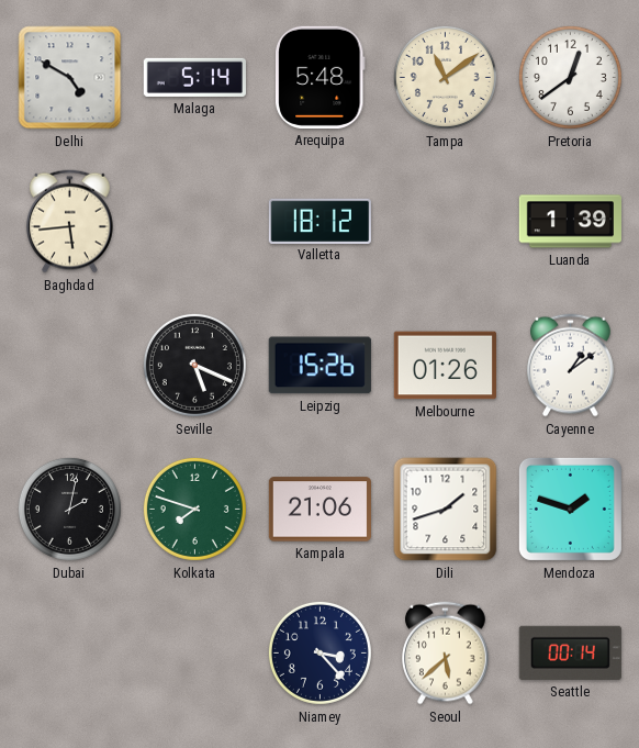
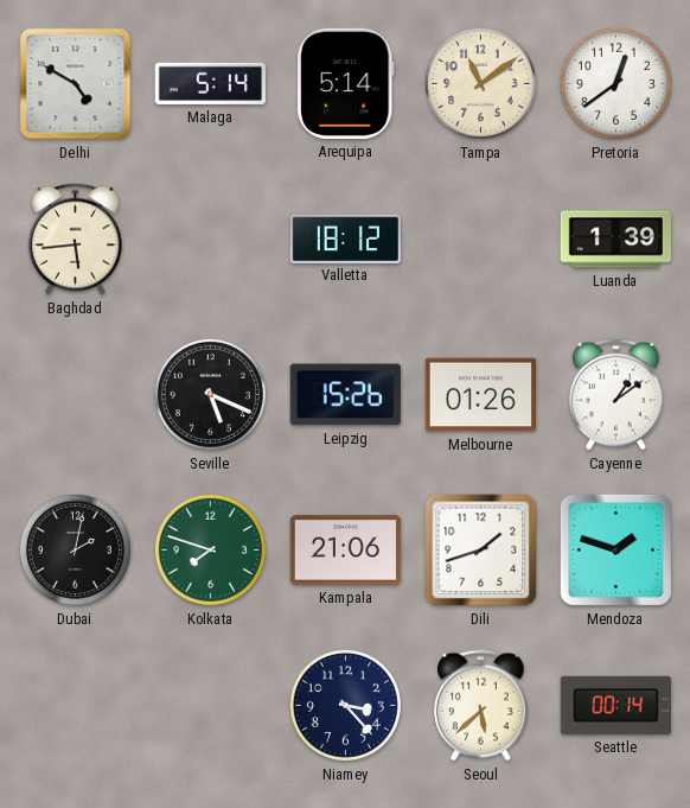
Arequipa: 5:48 -> 5:14
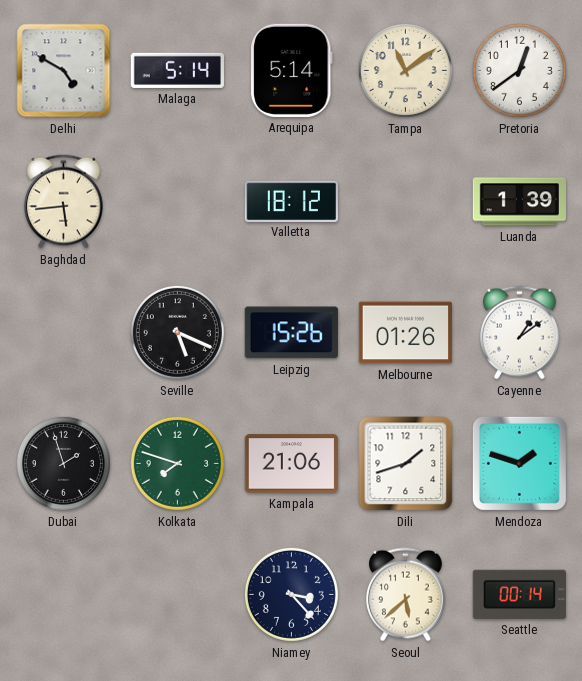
Dubai: 2:02 -> 1:57
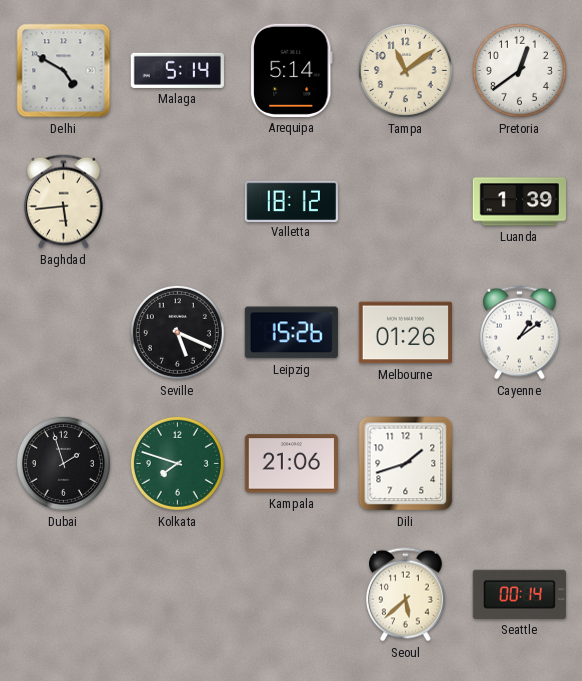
Mendoza: 1:48 -> none
Niamey: 3:23 -> none
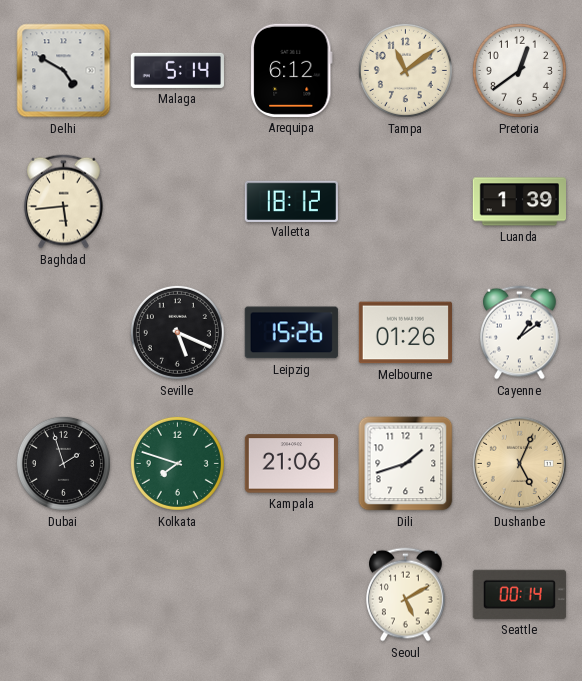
Arequipa: 5:14 -> 6:12
Dushanbe: none -> 5:04
Seoul: 5:38 -> 5:10
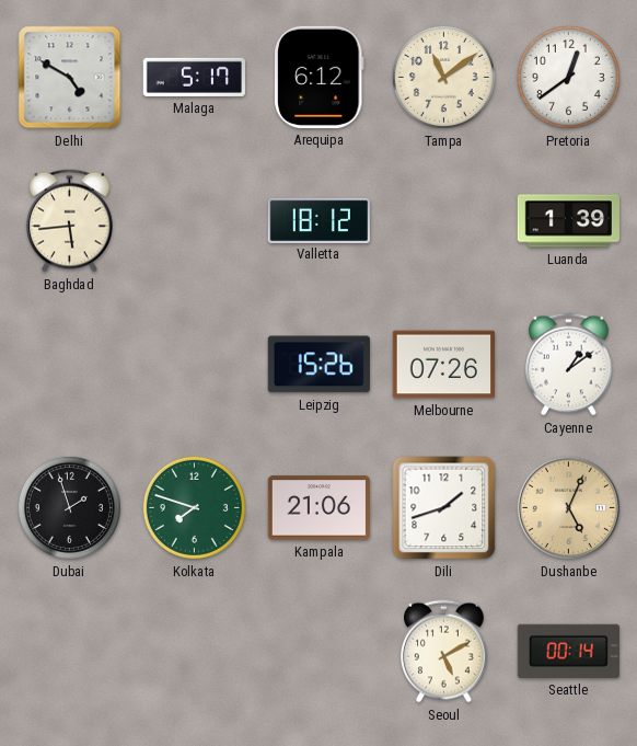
Malaga: 5:14 -> 5:17
Seville: 5:19 -> none
Melbourne: 01:26 -> 07:26
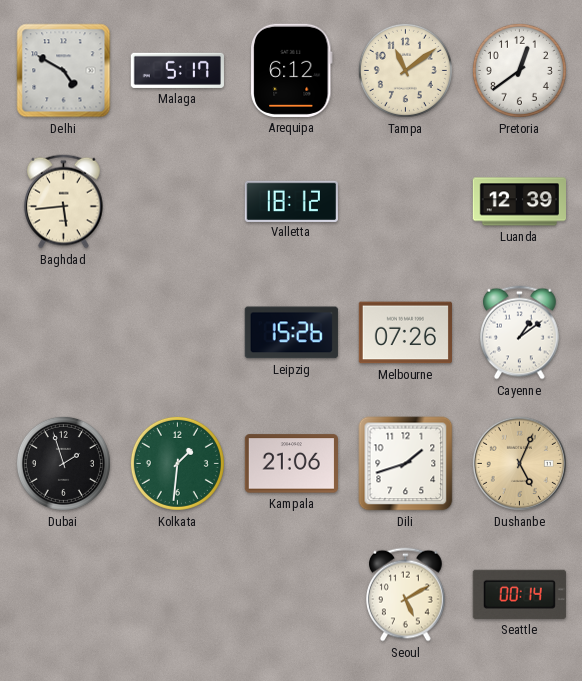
Luanda: 1:39 -> 12:39
Kolkata: 7:48 -> 1:31
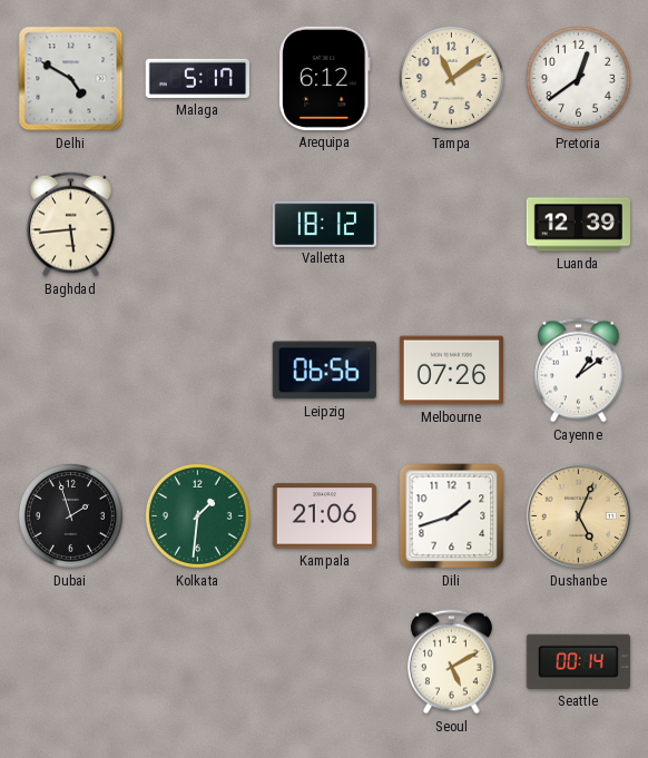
Leipzig: 15:26 -> 06:56
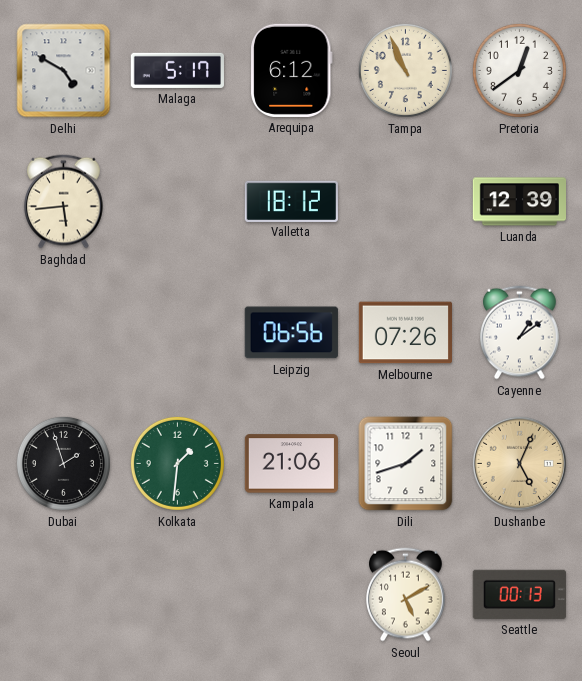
Tampa: 11:09 -> 10:56
Seattle: 00:14 -> 00:13
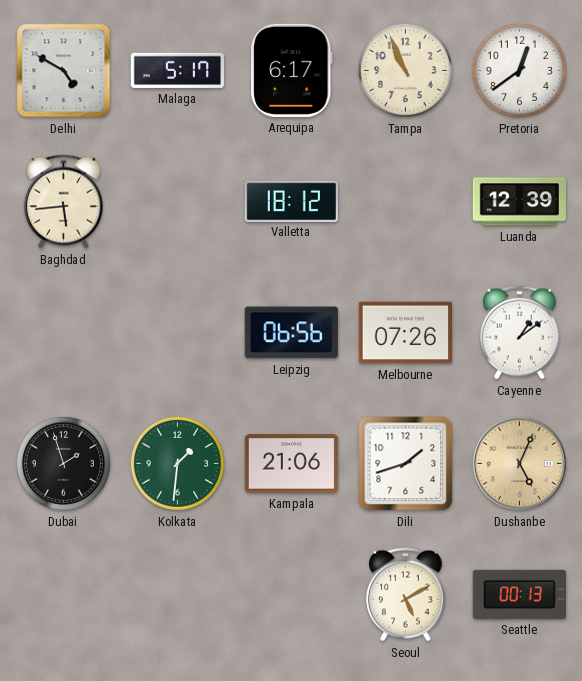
Arequipa: 6:12 -> 6:17
